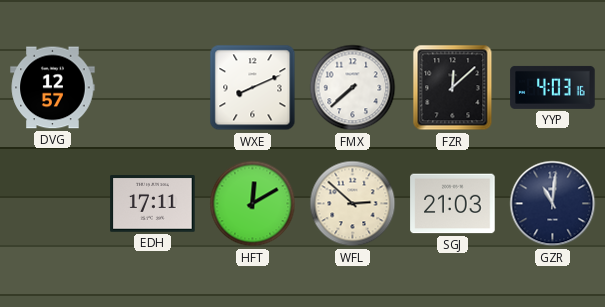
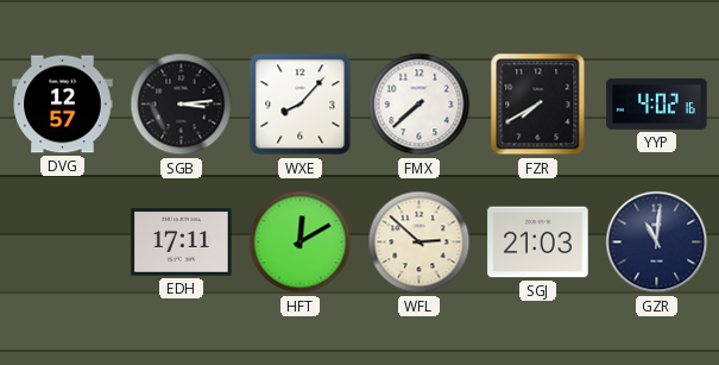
SGB: none -> 3:14
WXE: 8:11 -> 8:07
FZR: 12:08 -> 7:40
YYP: 4:03 -> 4:02
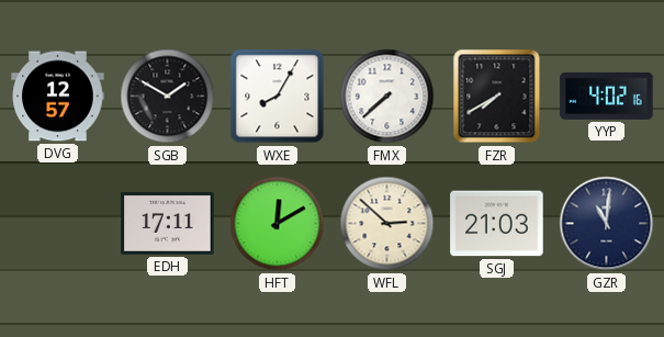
SGB: 3:14 -> 1:50
WXE: 8:07 -> 8:05
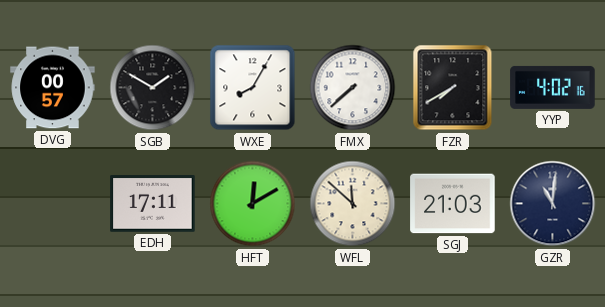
DVG: 12:57 -> 00:57
WFL: 2:52 -> 11:52
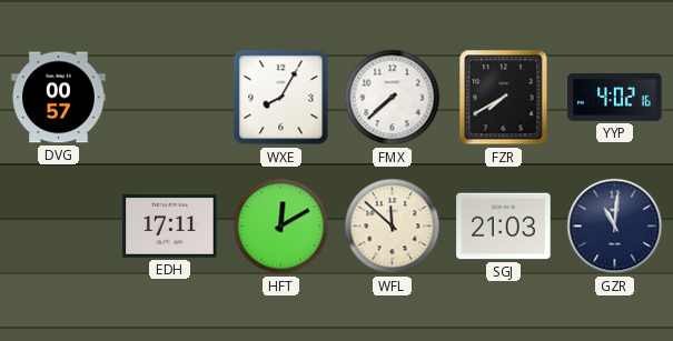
SGB: 1:50 -> none
